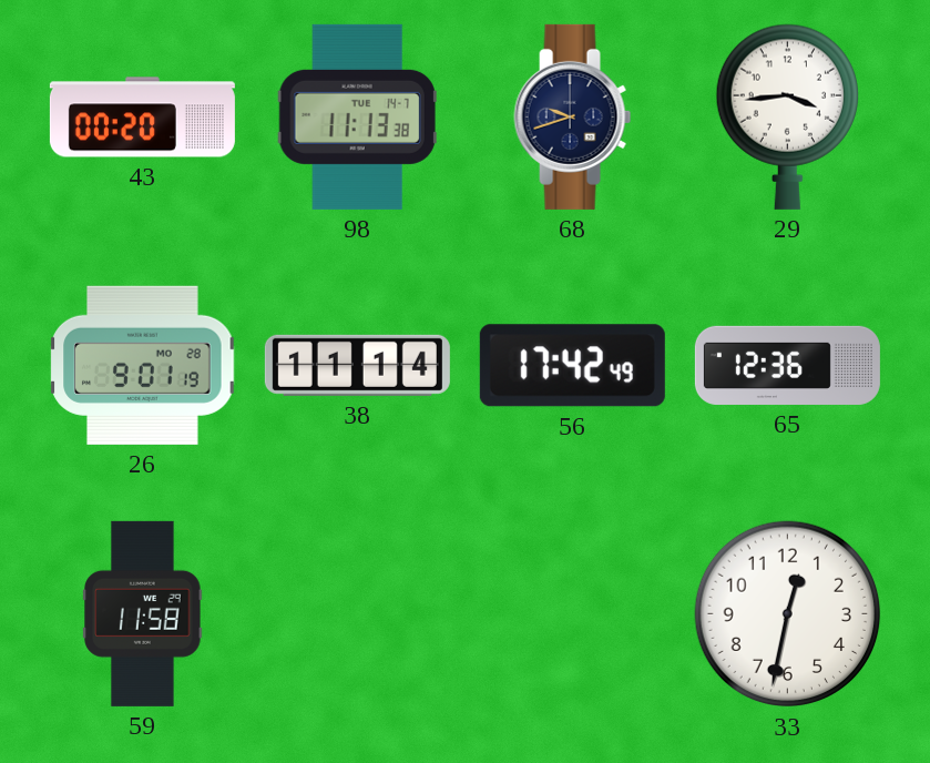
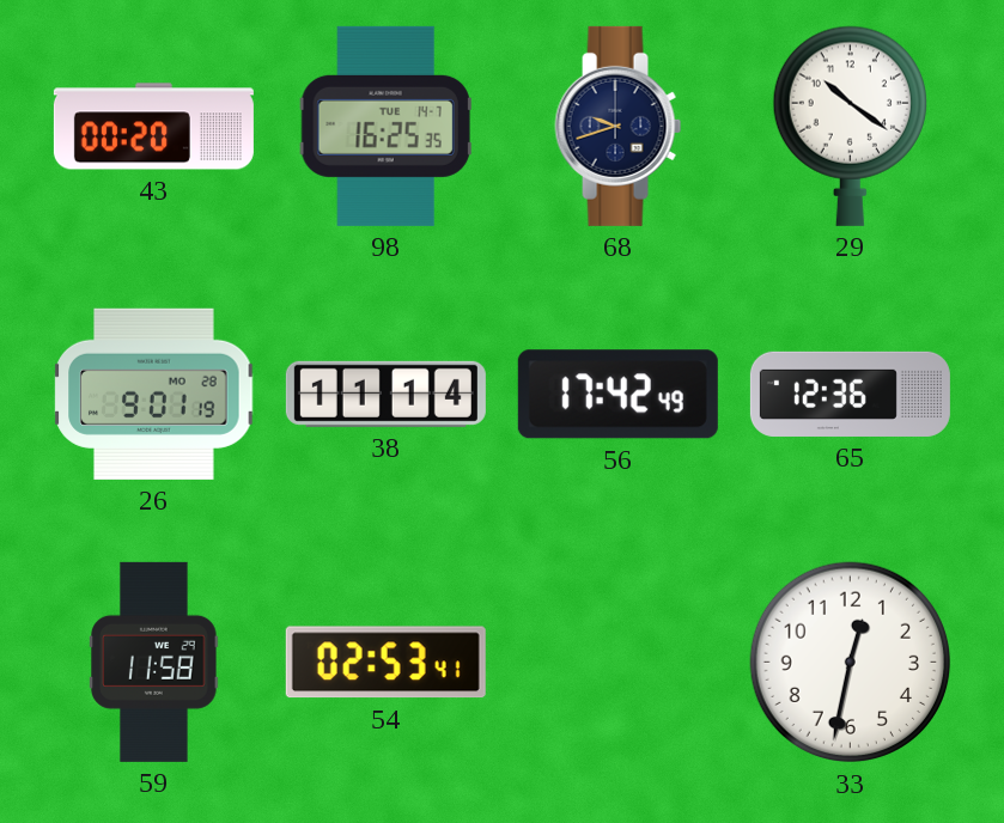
98: 11:13 -> 16:25
29: 3:44 -> 10:21
54: none -> 02:53
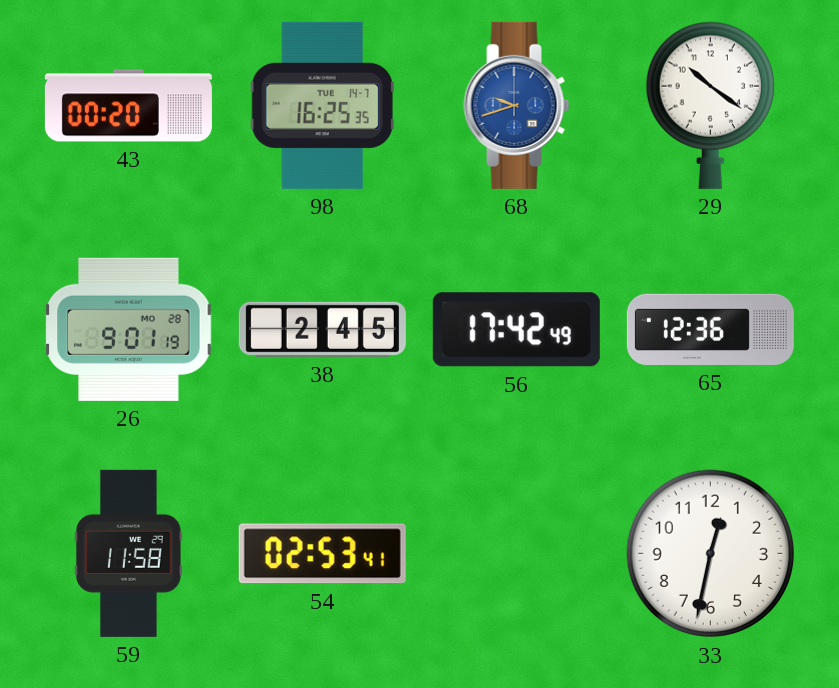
68 dial: navy -> blue
38: 11:14 -> 2:45
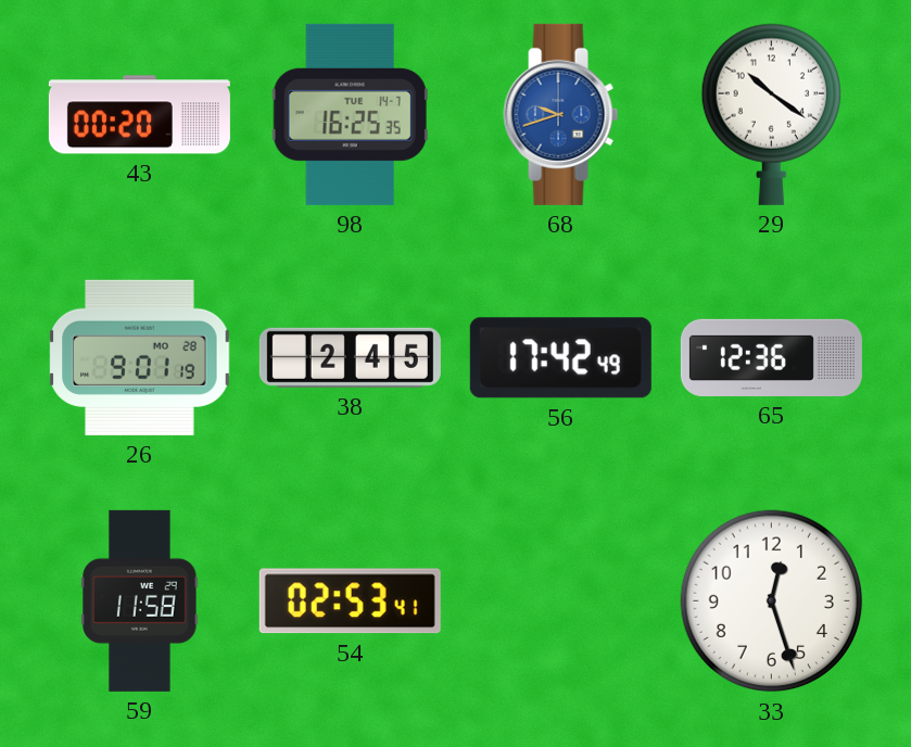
33: 12:32 -> 12:27
